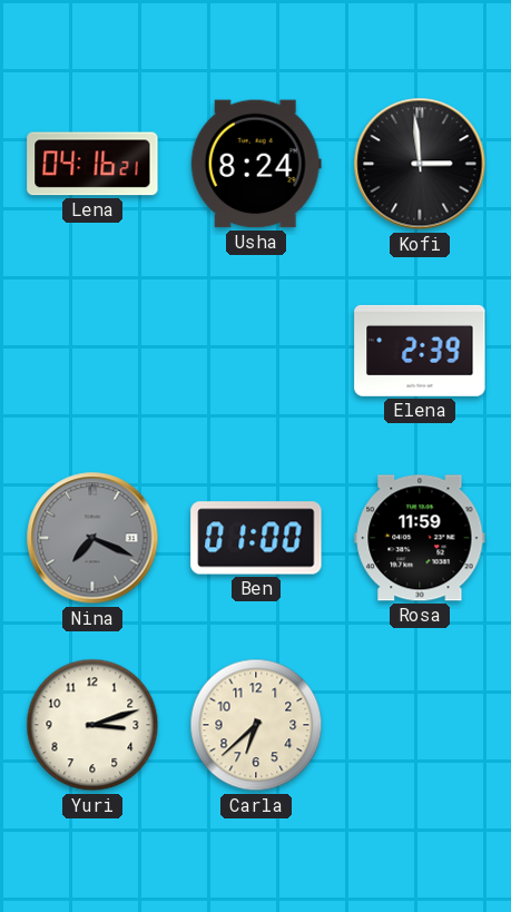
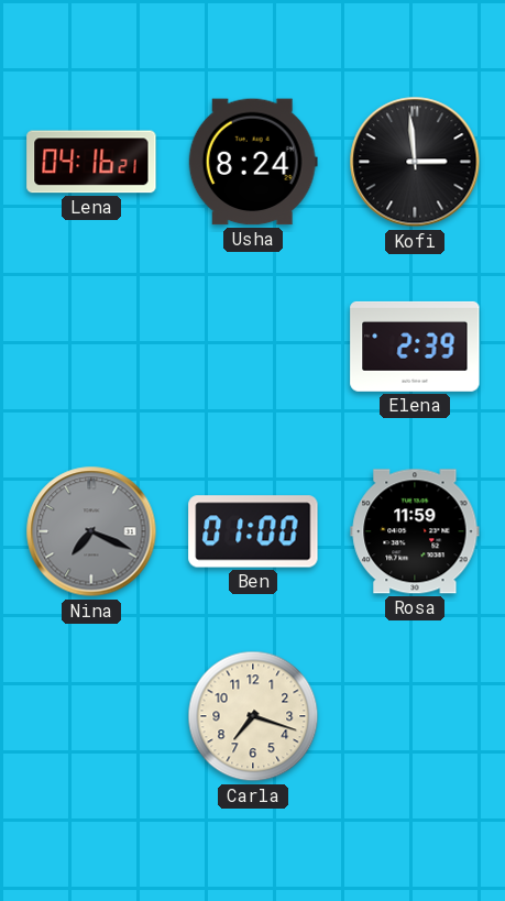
Yuri: 3:12 -> none
Carla: 6:38 -> 7:18
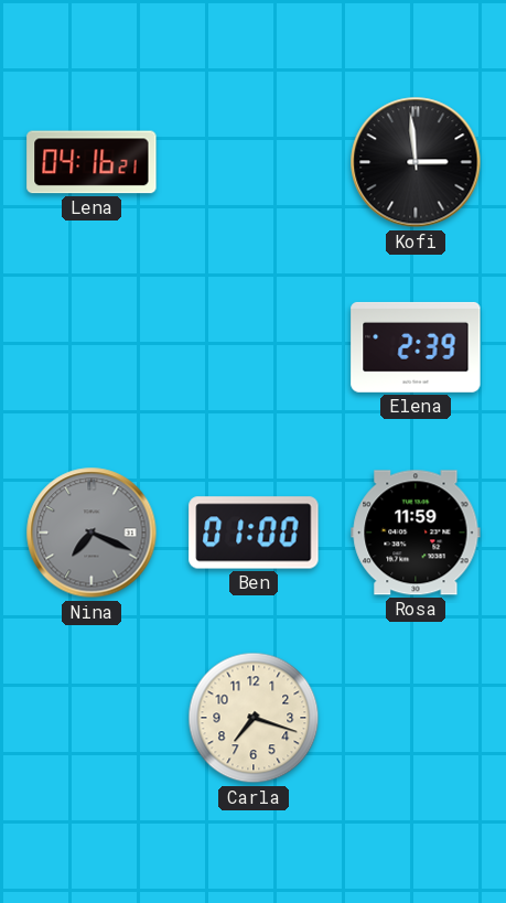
Usha: 8:24 -> none
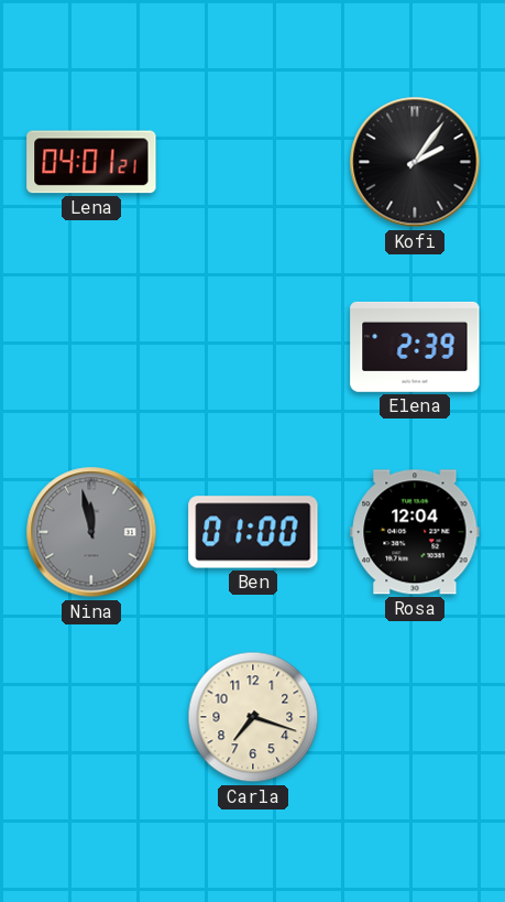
Lena: 04:16 -> 04:01
Kofi: 2:59 -> 2:06
Nina: 7:19 -> 11:58
Rosa: 11:59 -> 12:04
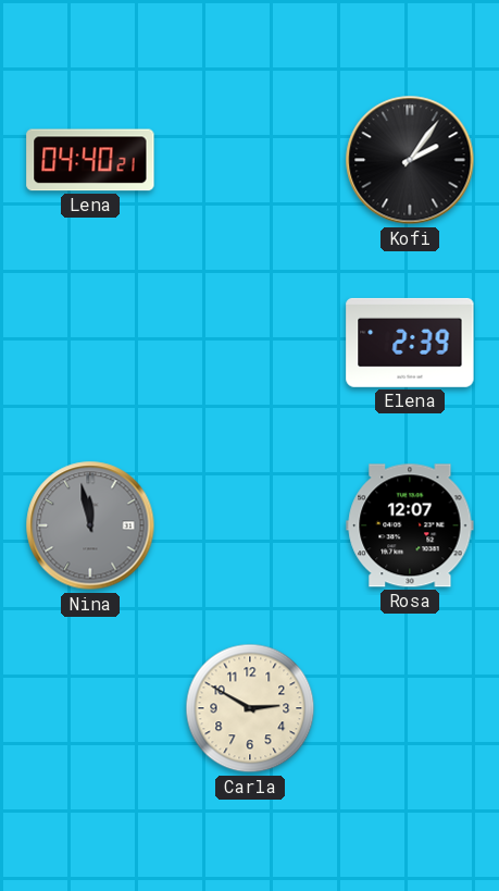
Lena: 04:01 -> 04:40
Ben: 01:00 -> none
Rosa: 12:04 -> 12:07
Carla: 7:18 -> 2:50
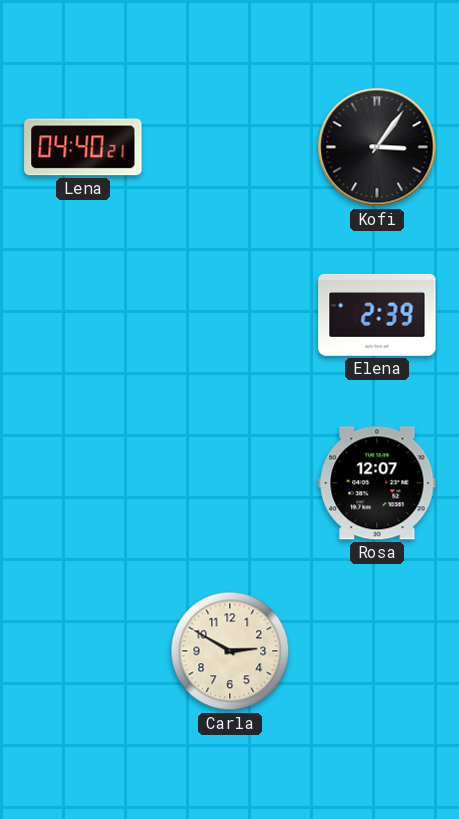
Kofi: 2:06 -> 3:06
Nina: 11:58 -> none
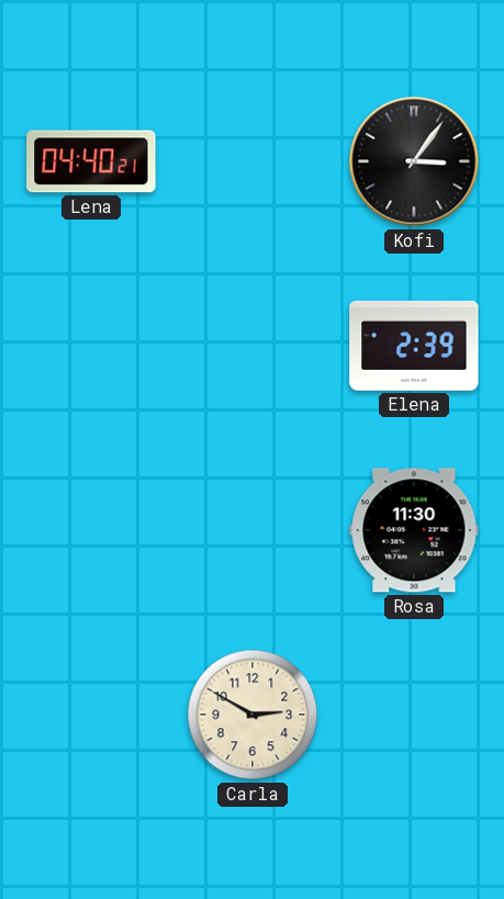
Rosa: 12:07 -> 11:30
